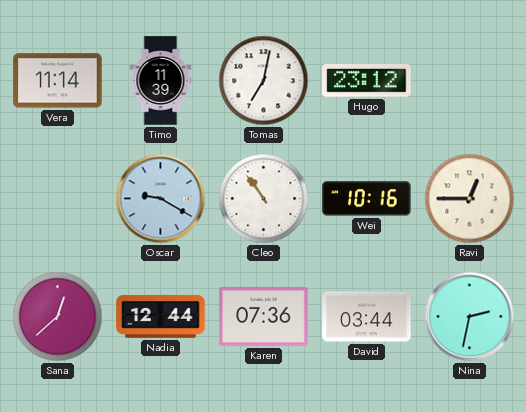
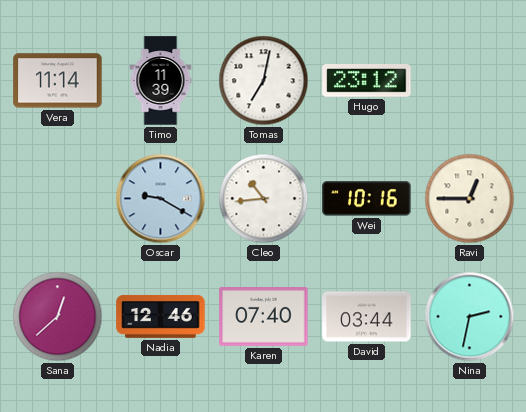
Cleo: 10:54 -> 10:44
Nadia: 12:44 -> 12:46
Karen: 07:36 -> 07:40
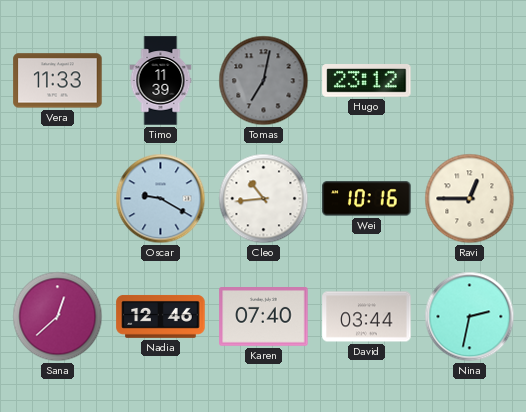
Vera: 11:14 -> 11:33
Tomas dial: white -> grey
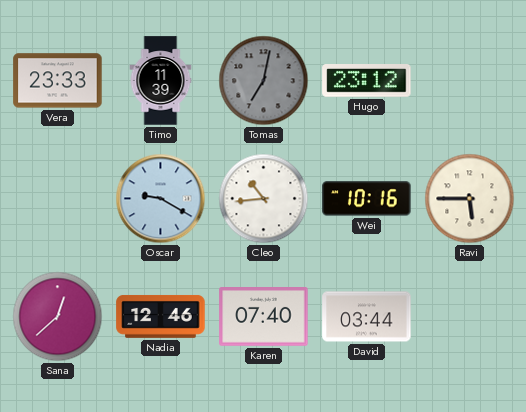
Vera: 11:33 -> 23:33
Ravi: 12:45 -> 5:45
Nina: 2:32 -> none
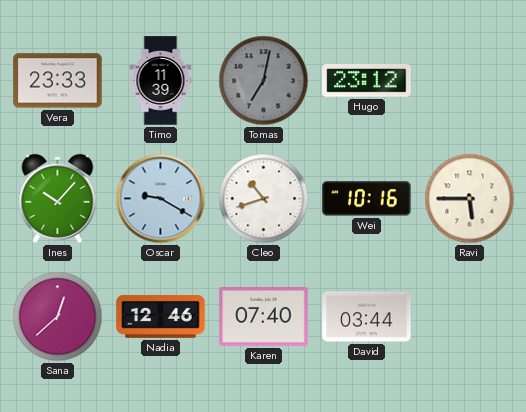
Ines: none -> 10:07
Cleo: 10:44 -> 10:42
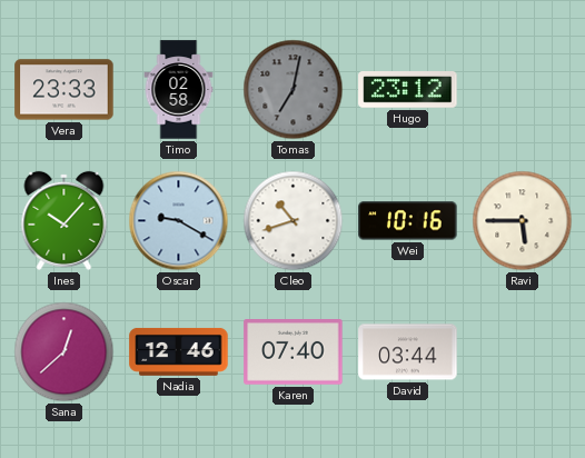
Timo: 11:39 -> 02:58
